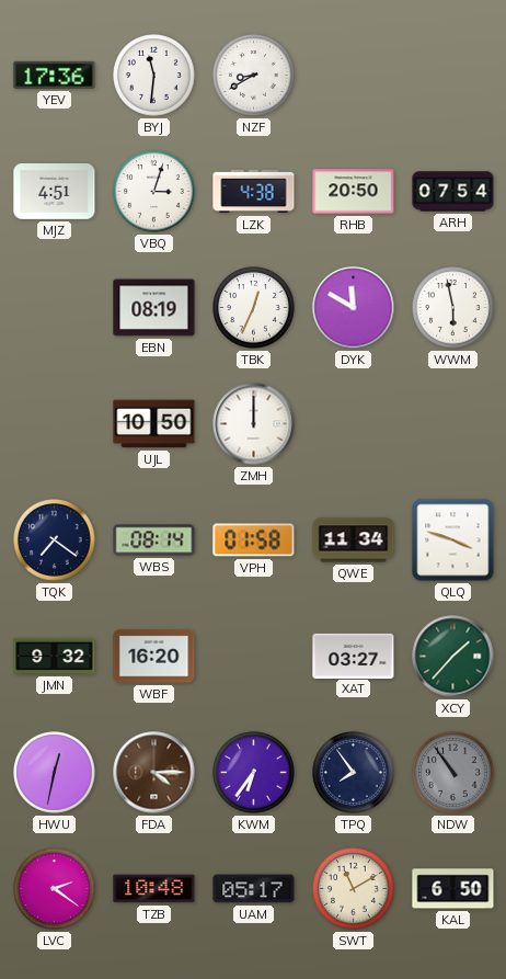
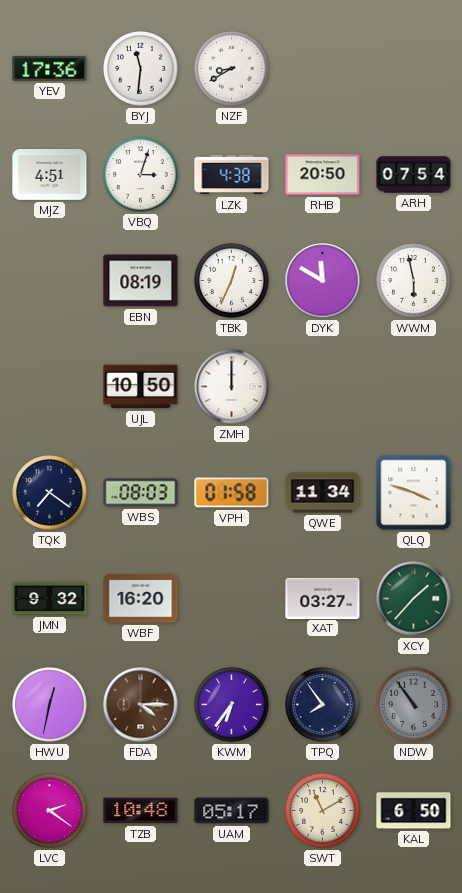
WBS: 08:14 -> 08:03
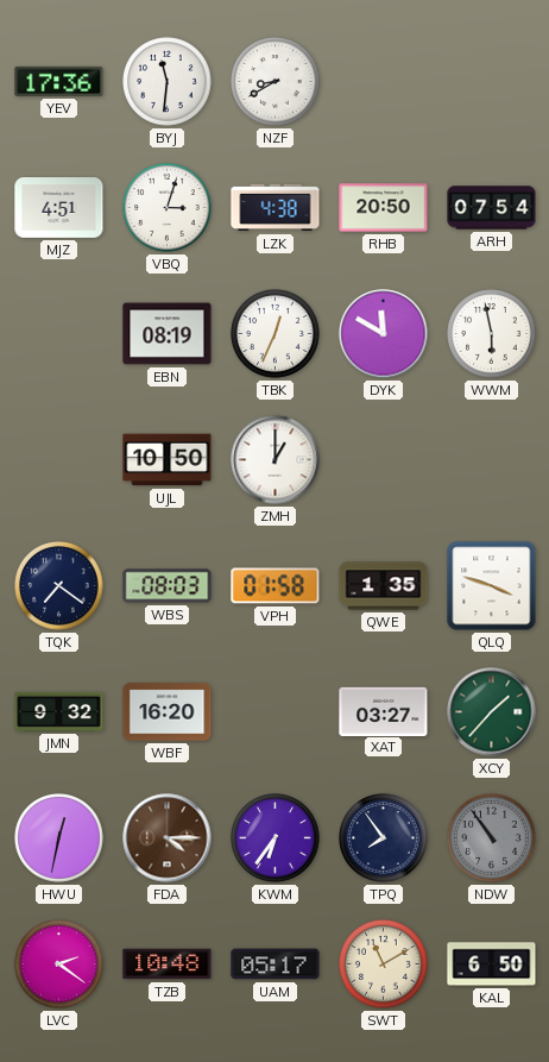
ZMH: 12:00 -> 1:00
QWE: 11:34 -> 1:35
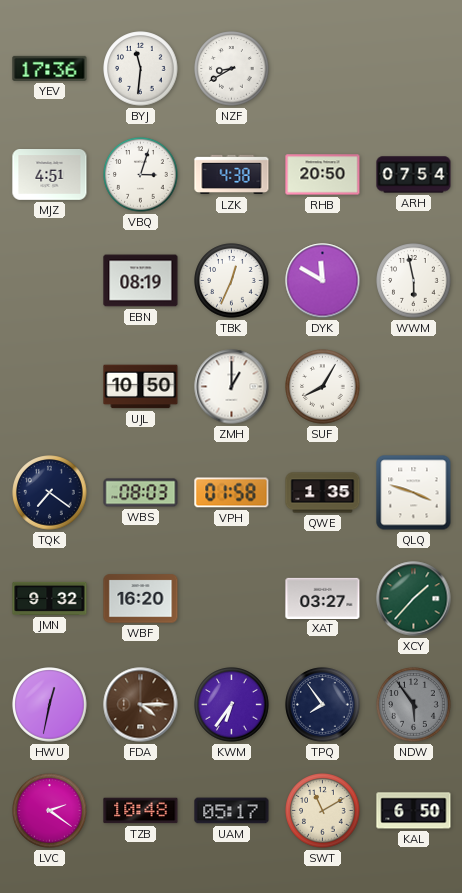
SUF: none -> 8:05
NDW: 10:54 -> 5:54
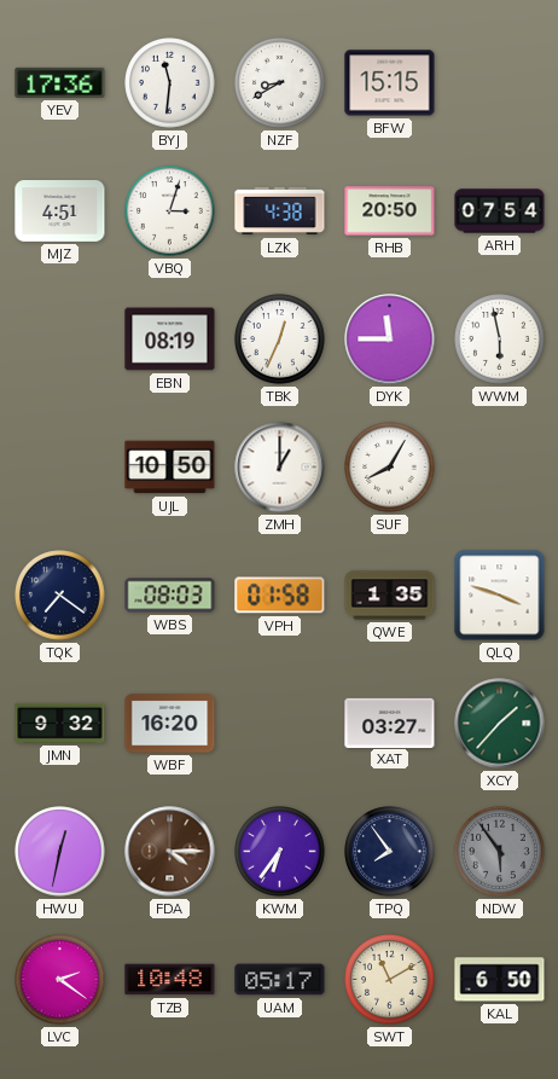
BFW: none -> 15:15
DYK: 11:50 -> 11:45
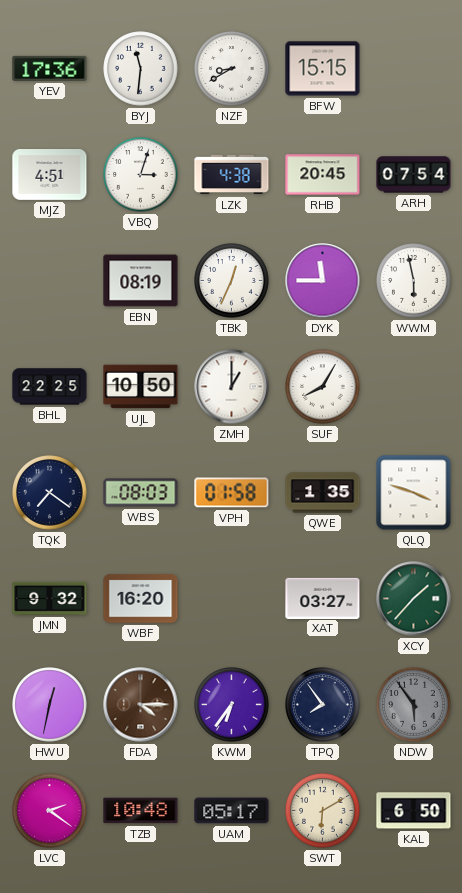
RHB: 20:50 -> 20:45
BHL: none -> 22:25
SWT: 11:10 -> 6:10
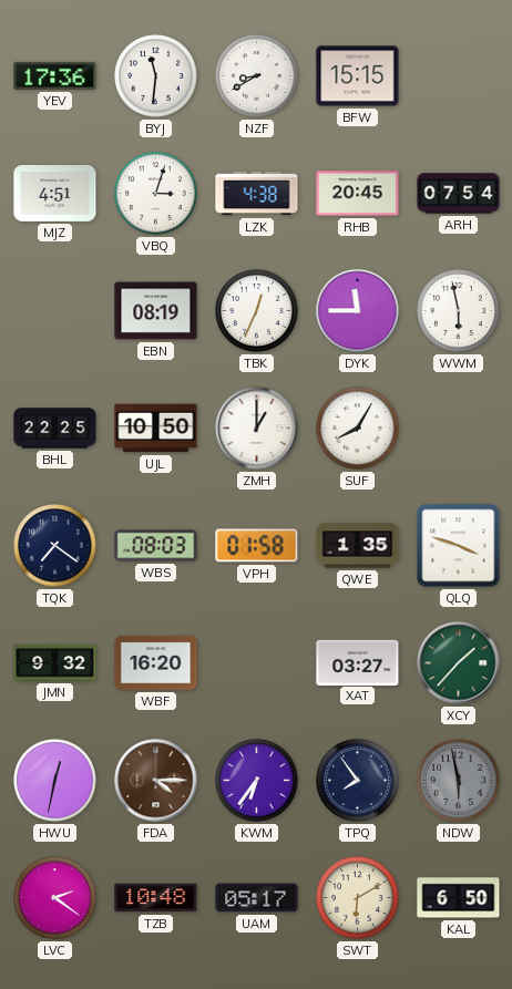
NDW: 5:54 -> 5:58
